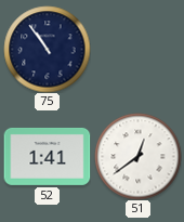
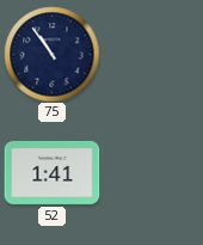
51: 12:39 -> none
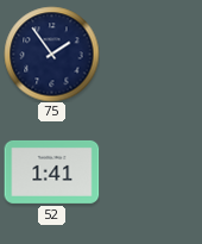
75: 10:54 -> 1:54
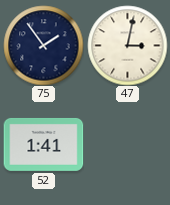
47: none -> 3:02
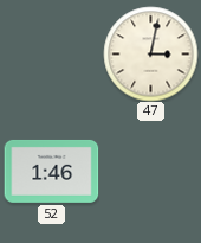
75: 1:54 -> none
52: 1:41 -> 1:46
